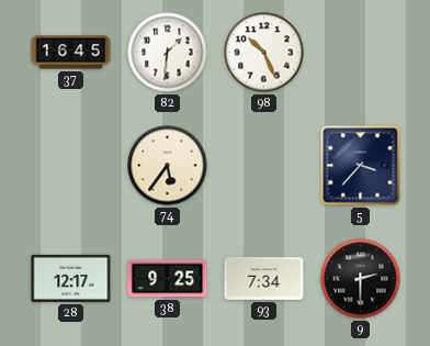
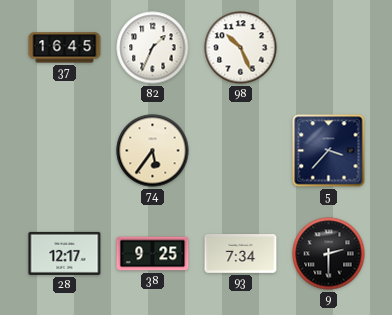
82: 1:31 -> 1:34
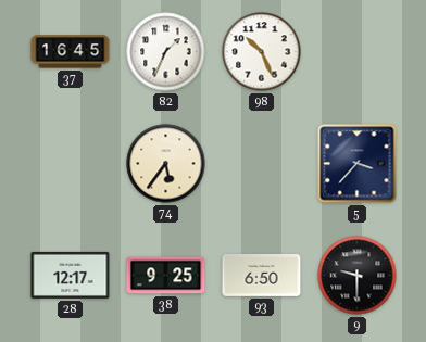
93: 7:34 -> 6:50
9: 2:30 -> 9:30
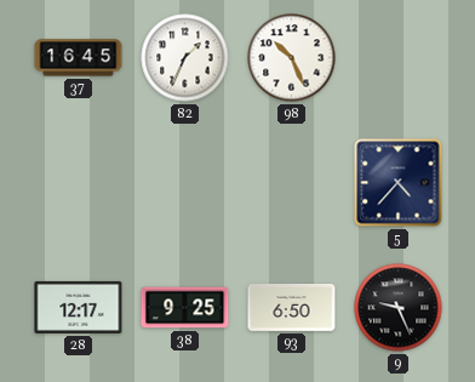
74: 5:36 -> none
5: 3:37 -> 4:37
9: 9:30 -> 9:26
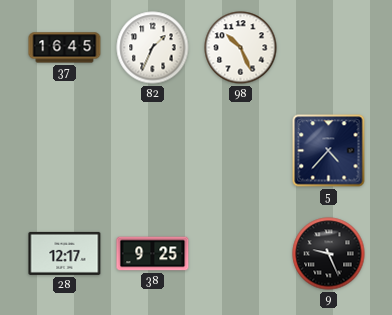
93: 6:50 -> none
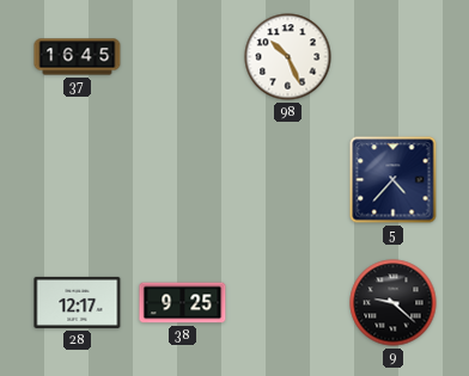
82: 1:34 -> none
9: 9:26 -> 9:22
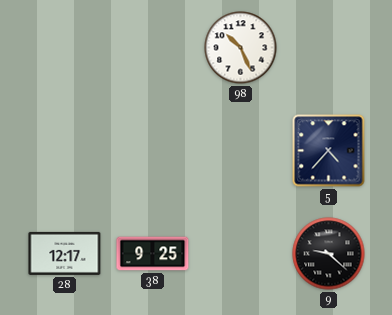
37: 16:45 -> none
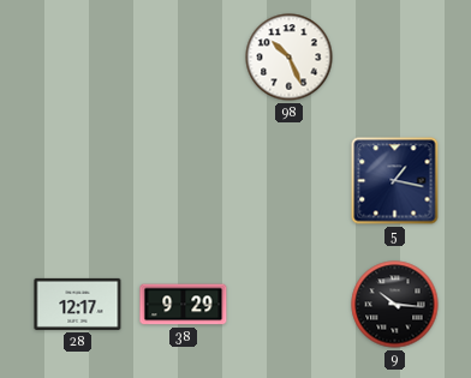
5: 4:37 -> 1:17
38: 9:25 -> 9:29
9: 9:22 -> 10:16
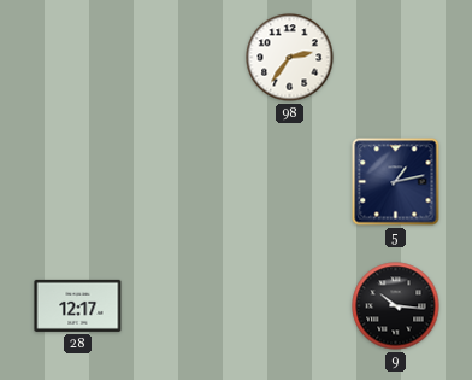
98: 10:26 -> 2:36
5: 1:17 -> 1:13
38: 9:29 -> none
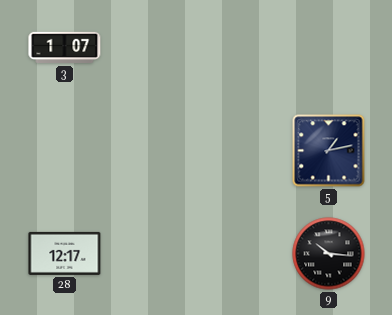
3: none -> 1:07
98: 2:36 -> none
